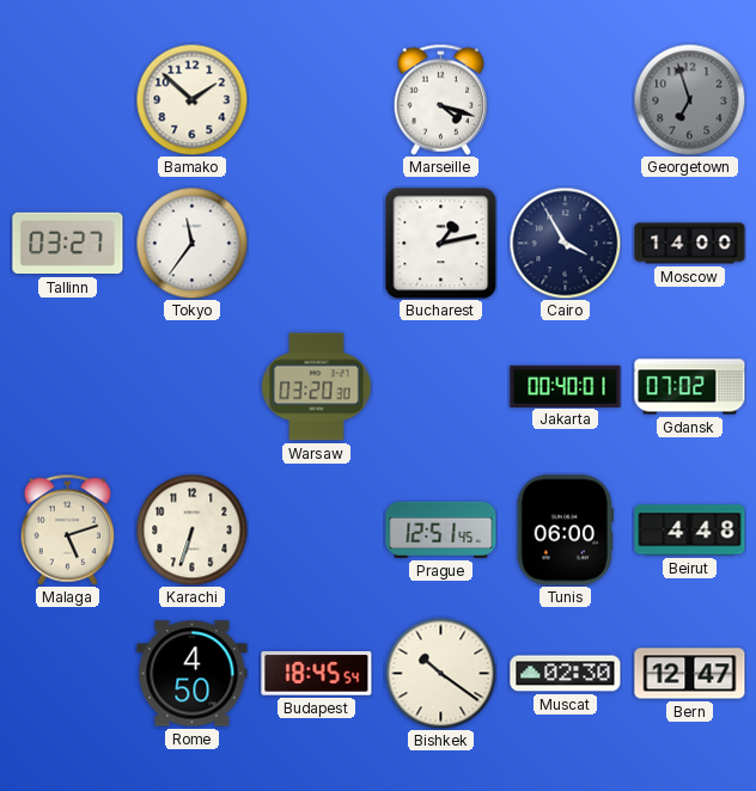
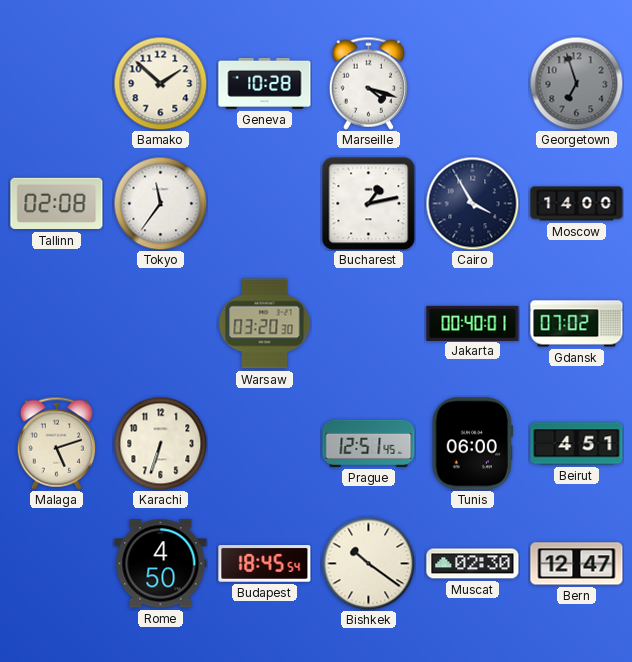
Geneva: none -> 10:28
Tallinn: 03:27 -> 02:08
Beirut: 4:48 -> 4:51
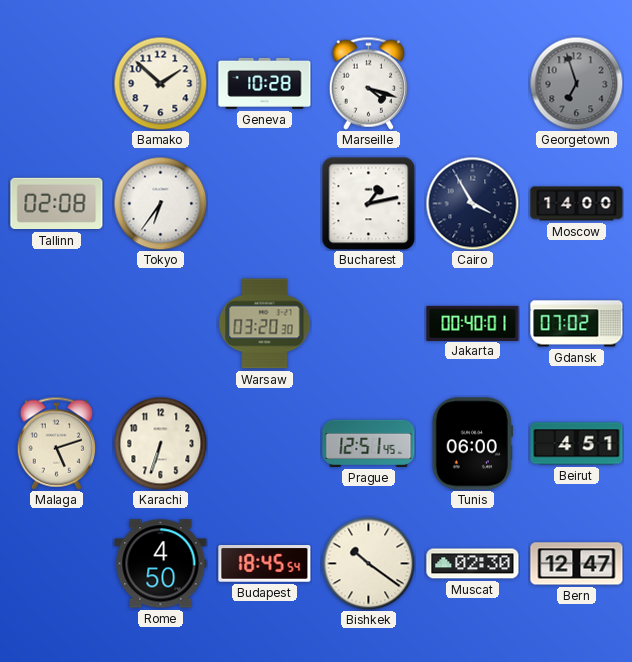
Tokyo: 11:36 -> 6:36
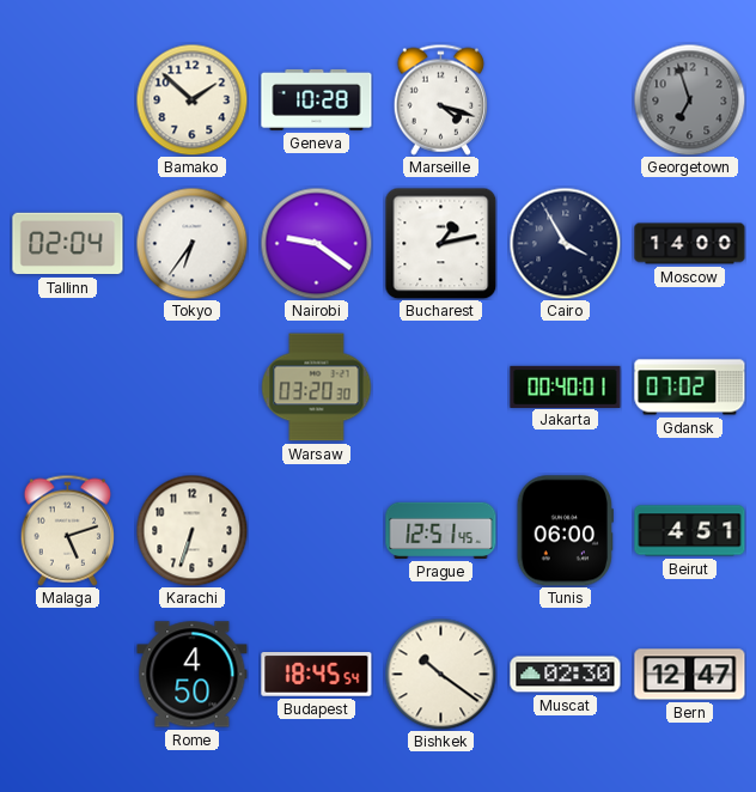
Tallinn: 02:08 -> 02:04
Nairobi: none -> 9:21
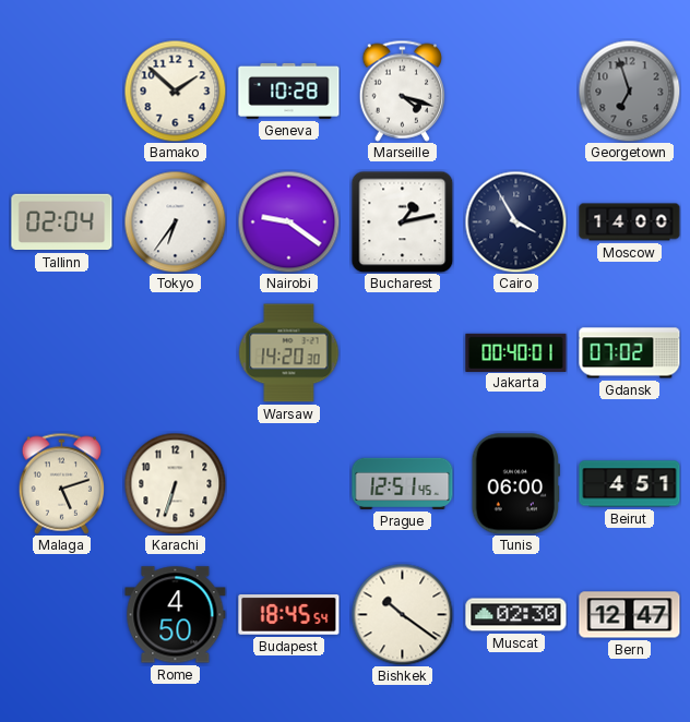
Warsaw: 03:20 -> 14:20
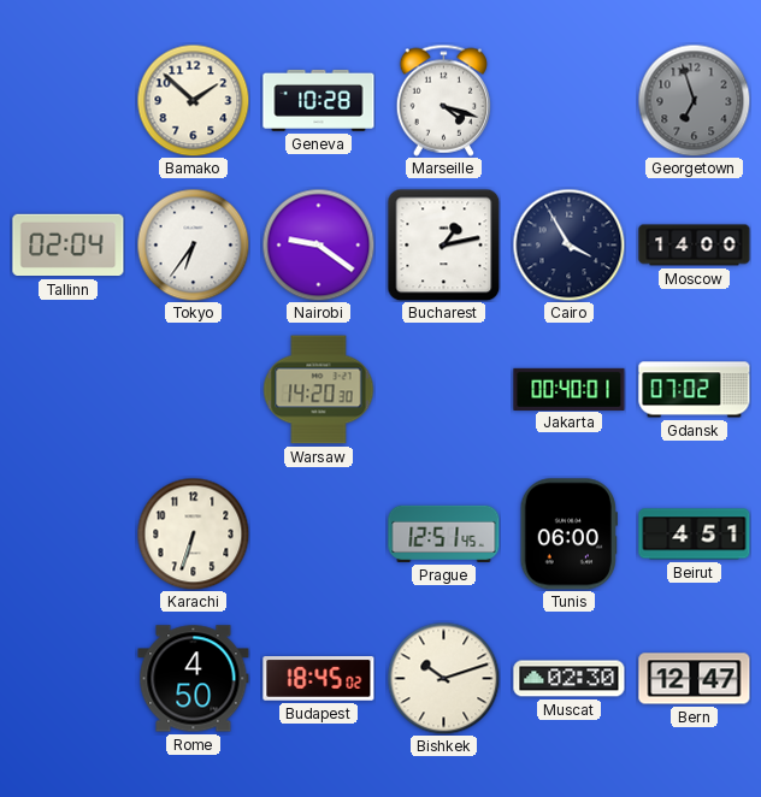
Malaga: 5:12 -> none
Budapest: 18:45:54 -> 18:45:02
Bishkek: 10:21 -> 10:12
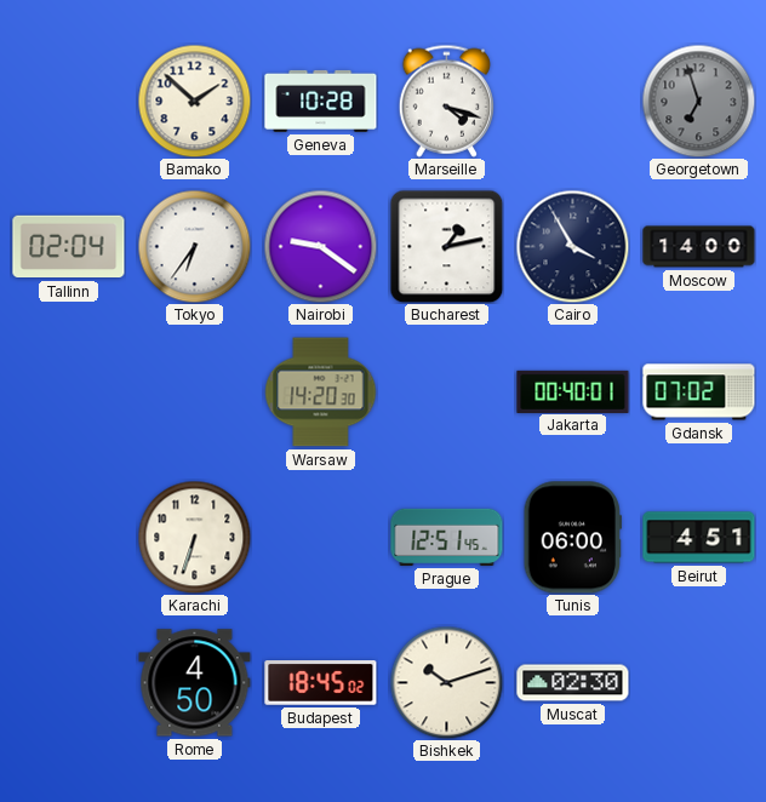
Bern: 12:47 -> none
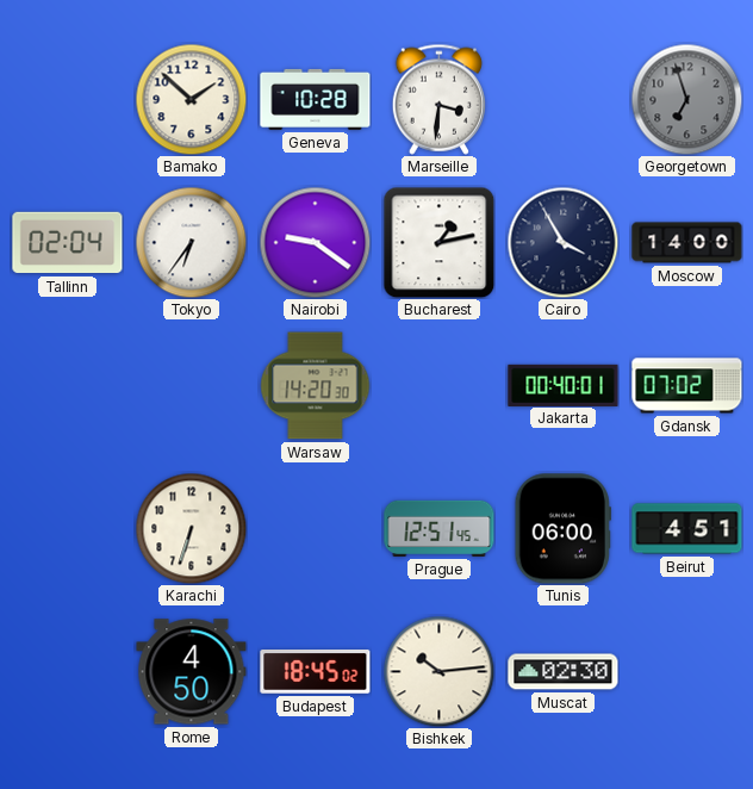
Marseille: 4:18 -> 3:31
Bishkek: 10:12 -> 10:14
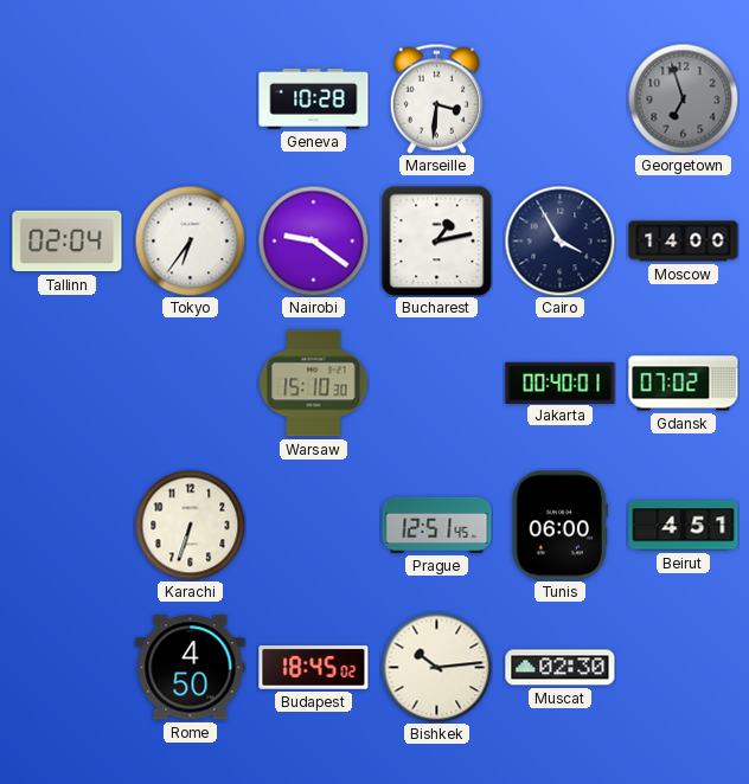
Bamako: 1:52 -> none
Warsaw: 14:20 -> 15:10
